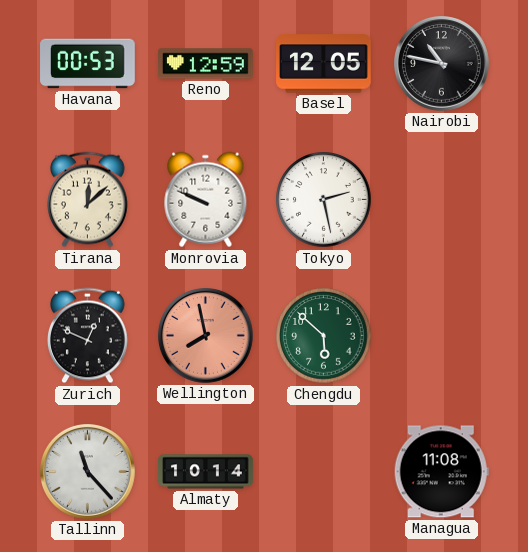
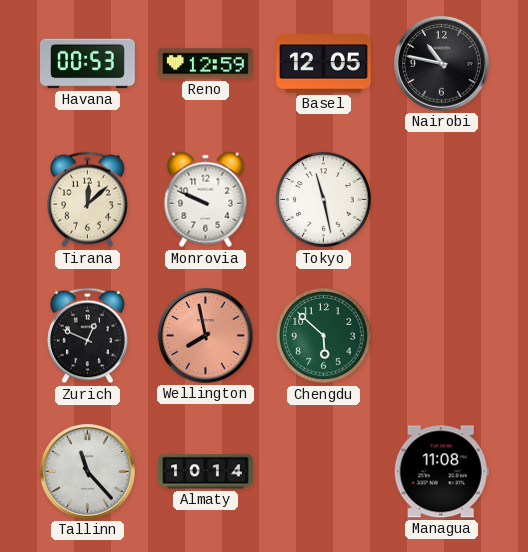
Tokyo: 2:28 -> 11:28
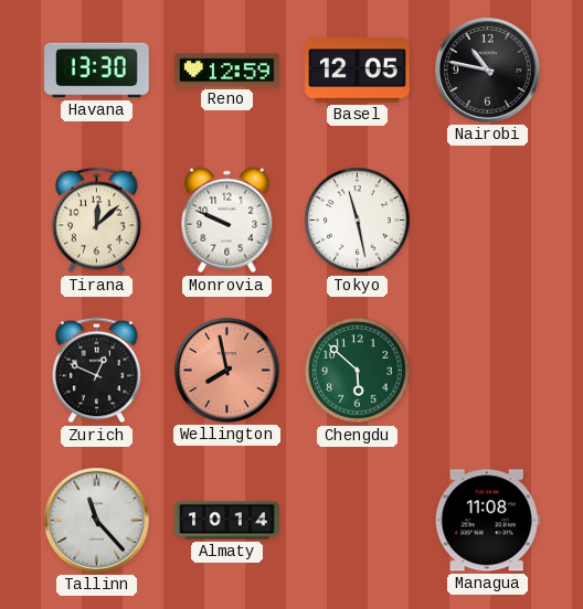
Havana: 00:53 -> 13:30
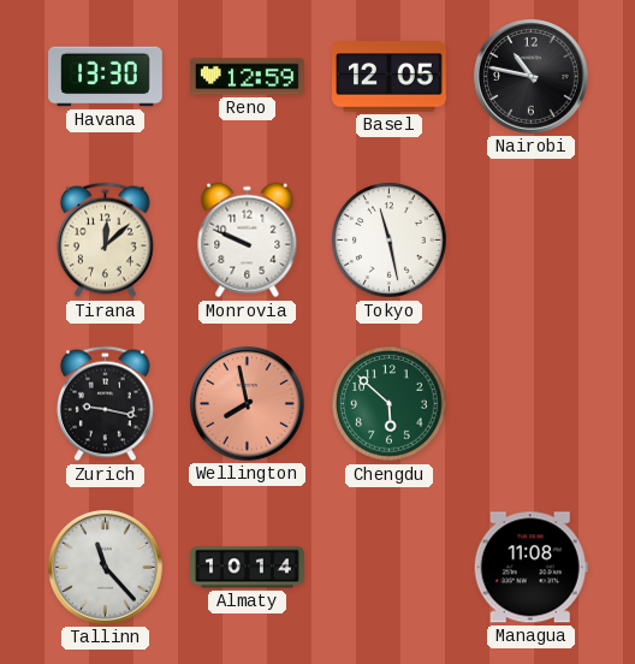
Zurich: 12:49 -> 9:17
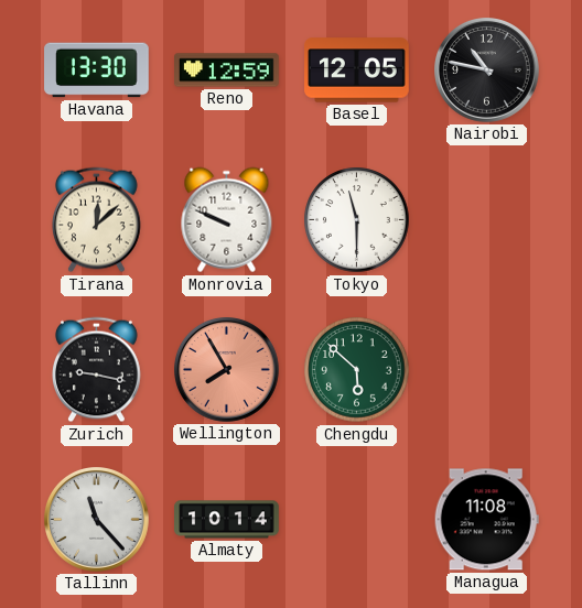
Tokyo: 11:28 -> 11:30
Wellington: 7:58 -> 7:55
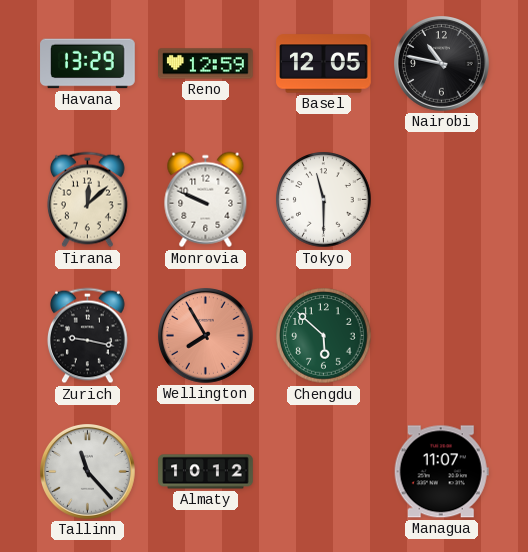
Havana: 13:30 -> 13:29
Almaty: 10:14 -> 10:12
Managua: 11:08 -> 11:07
